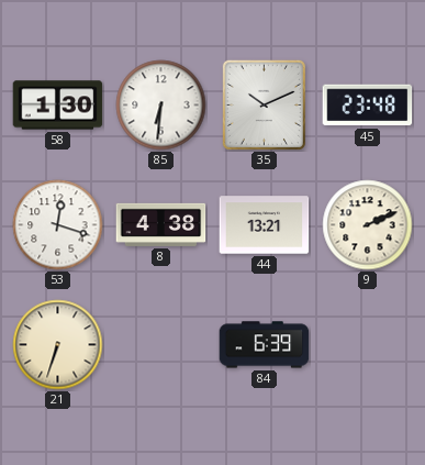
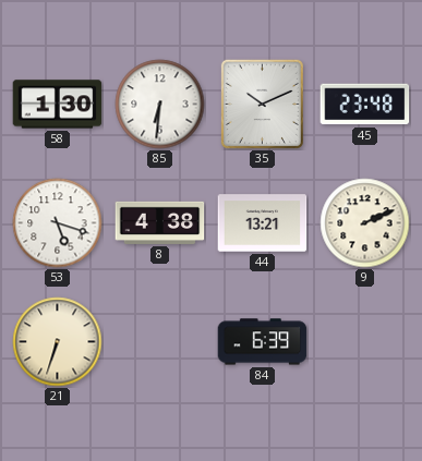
53: 12:18 -> 5:18
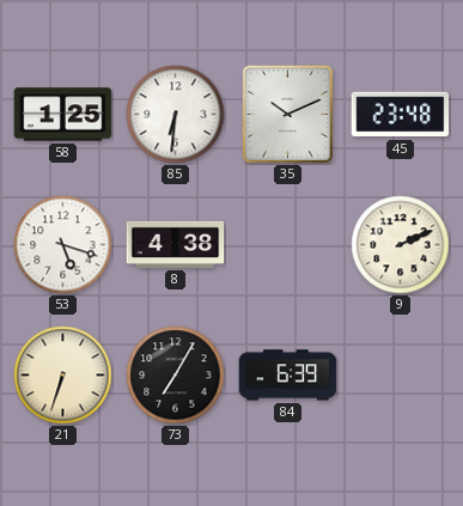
58: 1:30 -> 1:25
44: 13:21 -> none
73: none -> 7:05
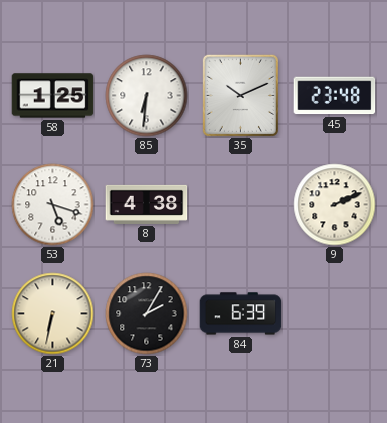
21: 6:33 -> 6:32
73: 7:05 -> 2:05
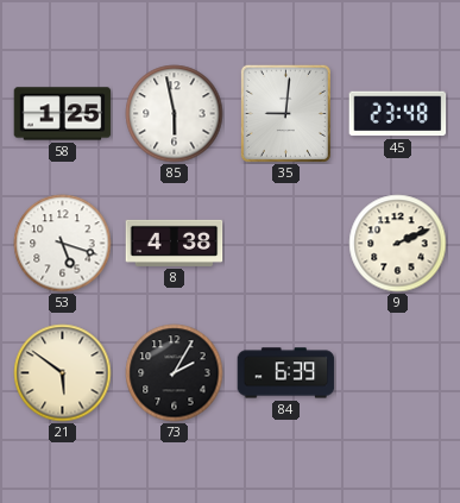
85: 6:31 -> 5:58
35: 10:11 -> 9:01
21: 6:32 -> 5:51
